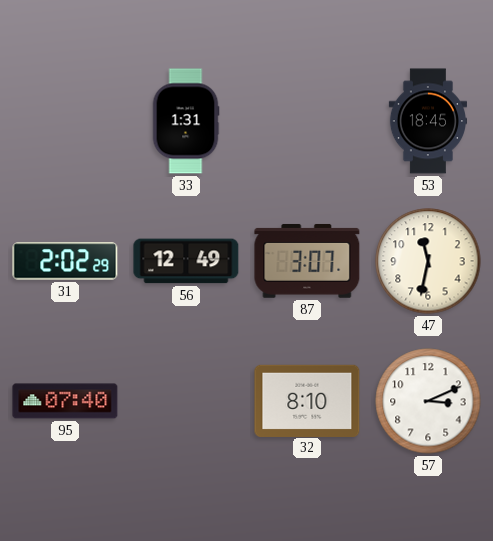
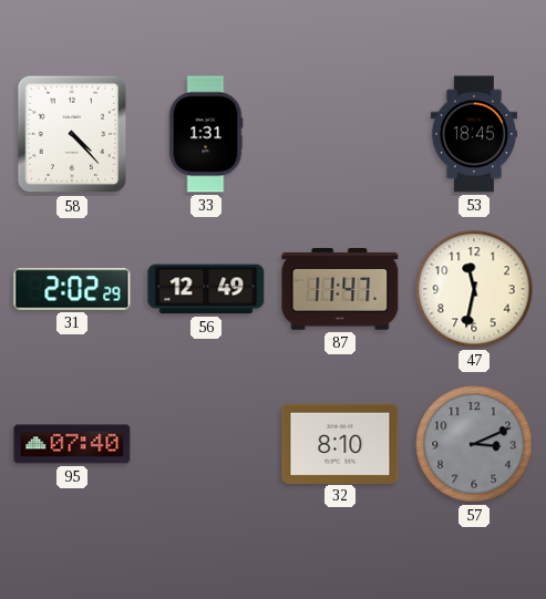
58: none -> 4:23
87: 3:07 -> 11:47
57 dial: white -> grey
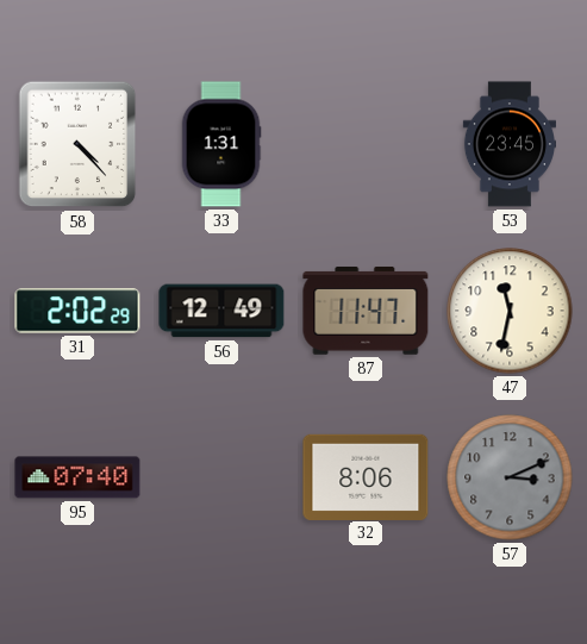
53: 18:45 -> 23:45
32: 8:10 -> 8:06
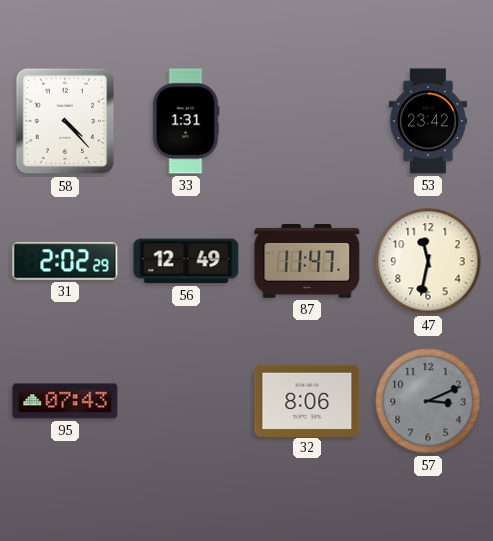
53: 23:45 -> 23:42
95: 07:40 -> 07:43
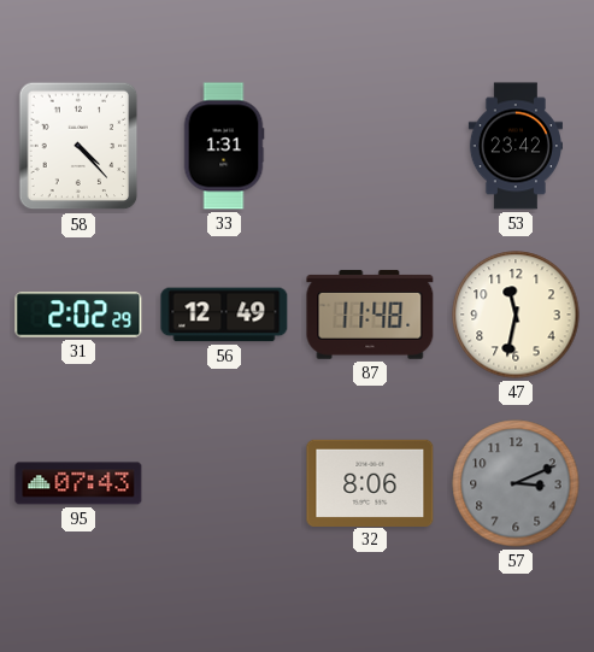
87: 11:47 -> 11:48
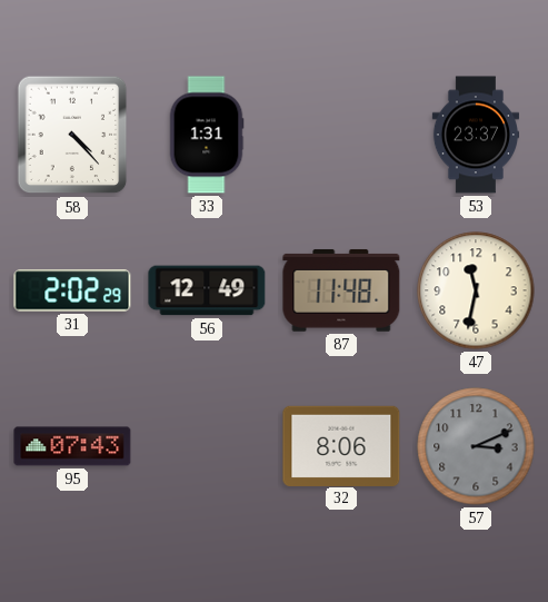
53: 23:42 -> 23:37
